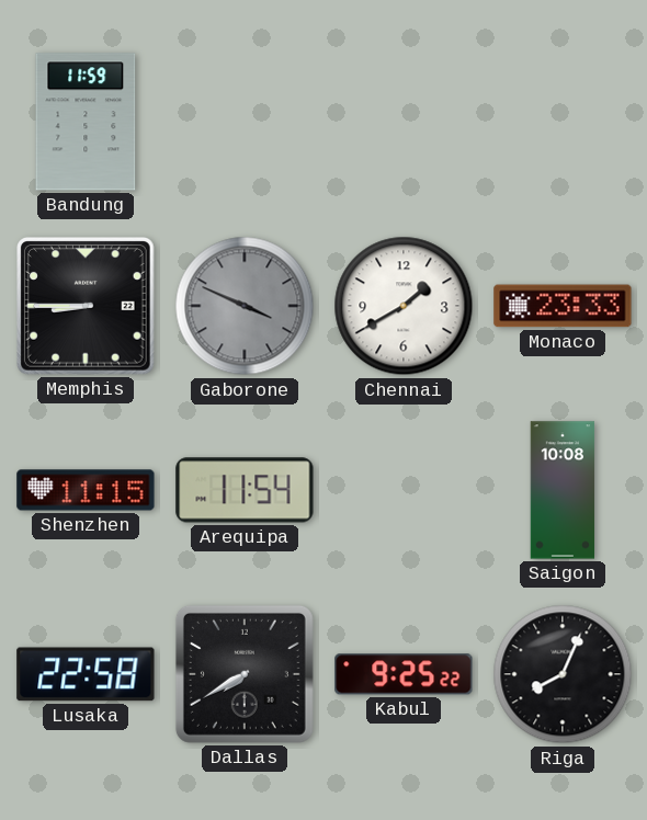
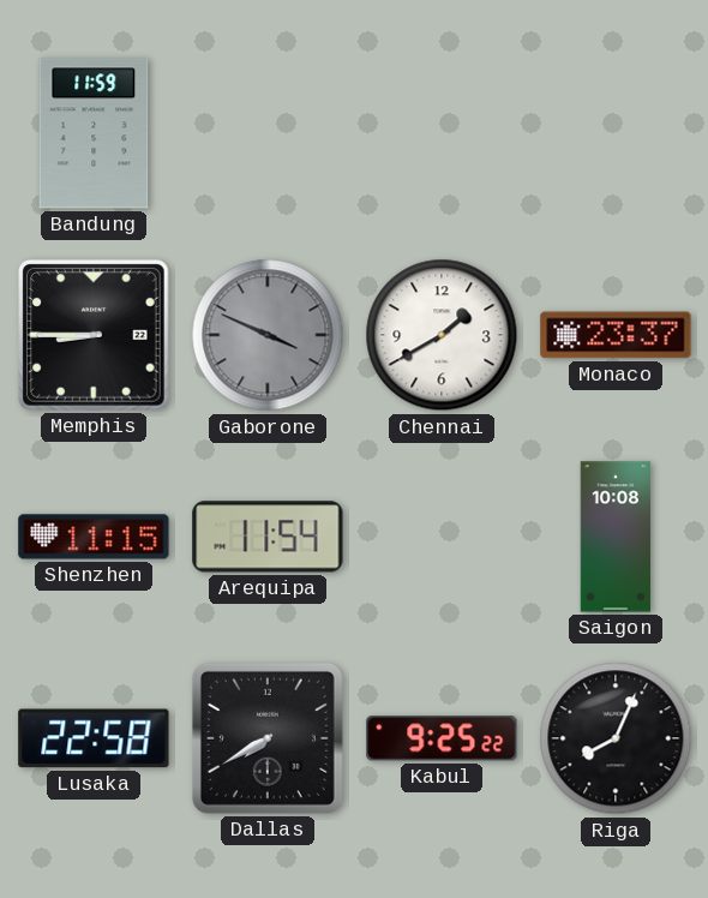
Monaco: 23:33 -> 23:37
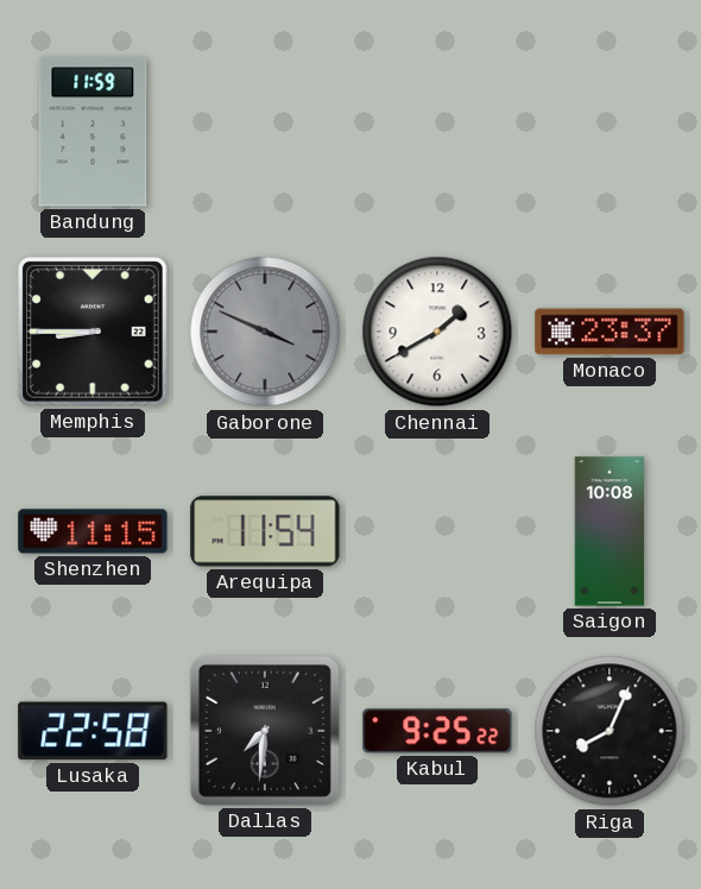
Dallas: 7:40 -> 7:31
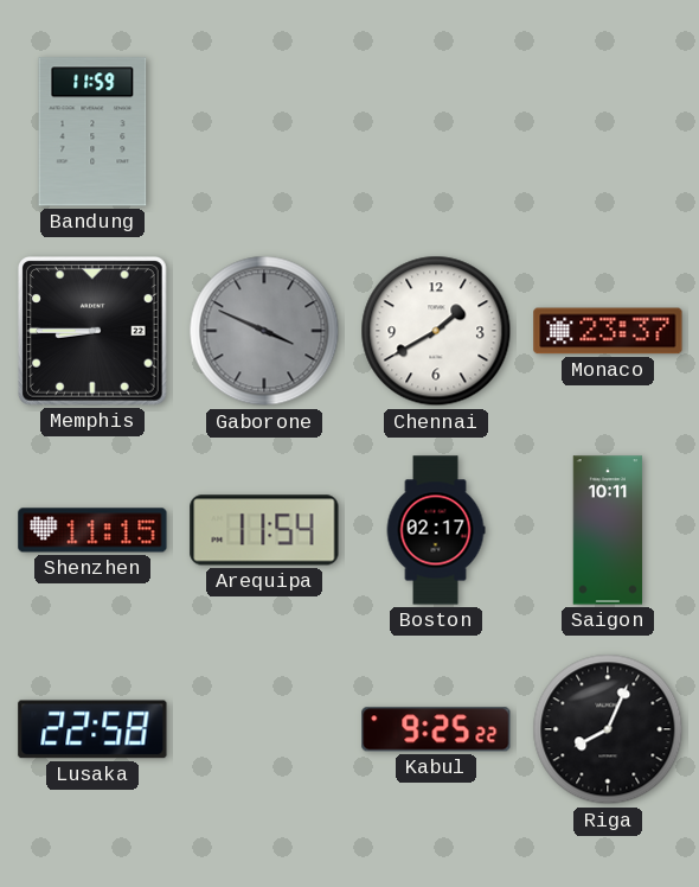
Boston: none -> 02:17
Saigon: 10:08 -> 10:11
Dallas: 7:31 -> none
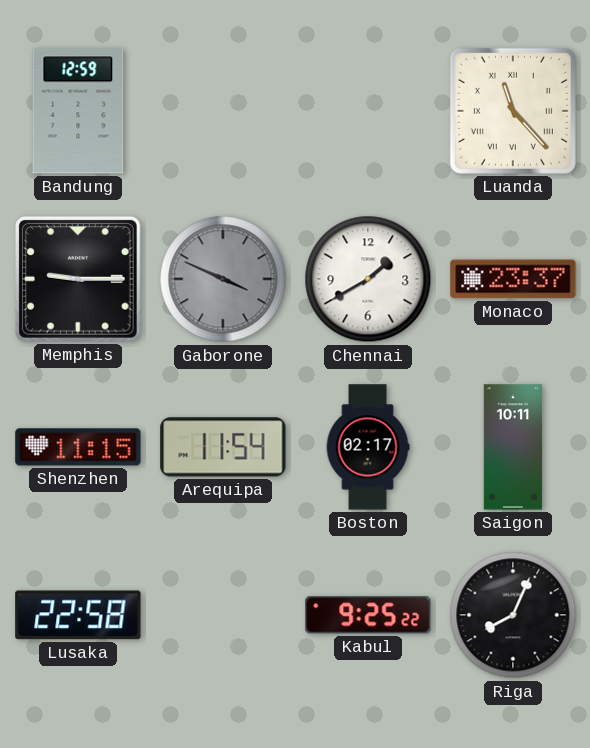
Bandung: 11:59 -> 12:59
Luanda: none -> 11:23
Memphis: 8:45 -> 9:15
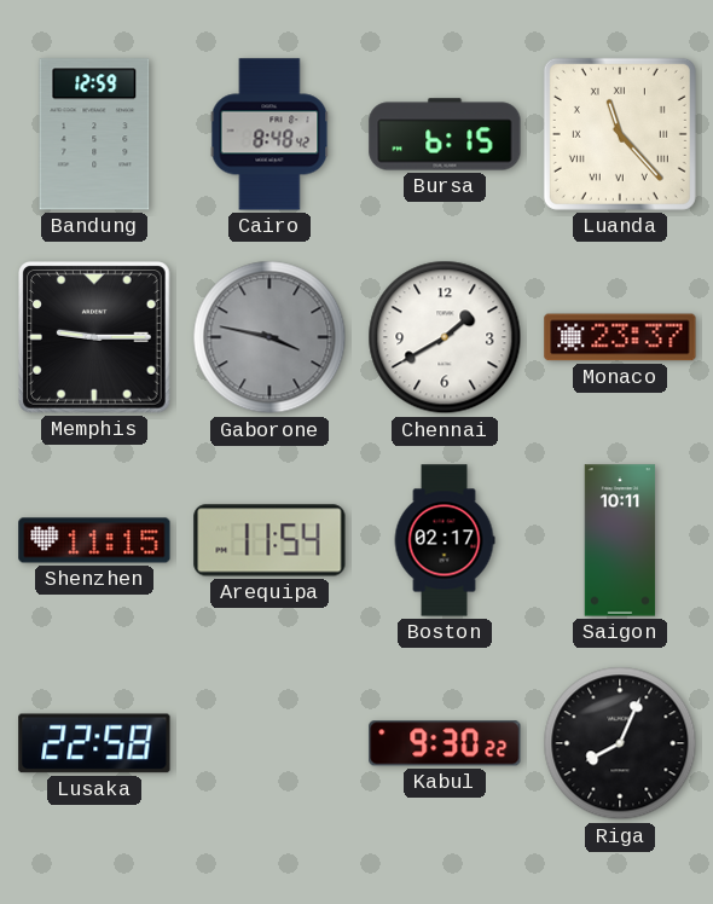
Cairo: none -> 8:48
Bursa: none -> 6:15
Gaborone: 3:49 -> 3:47
Kabul: 9:25 -> 9:30
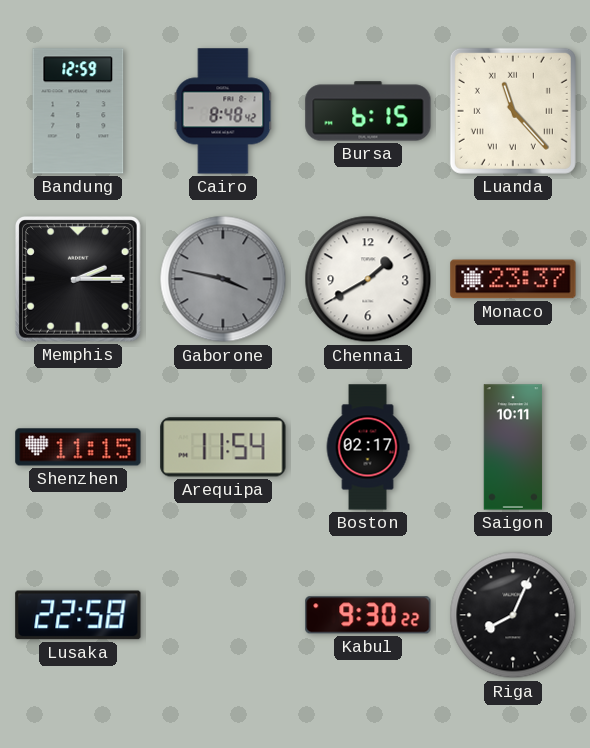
Memphis: 9:15 -> 2:15
